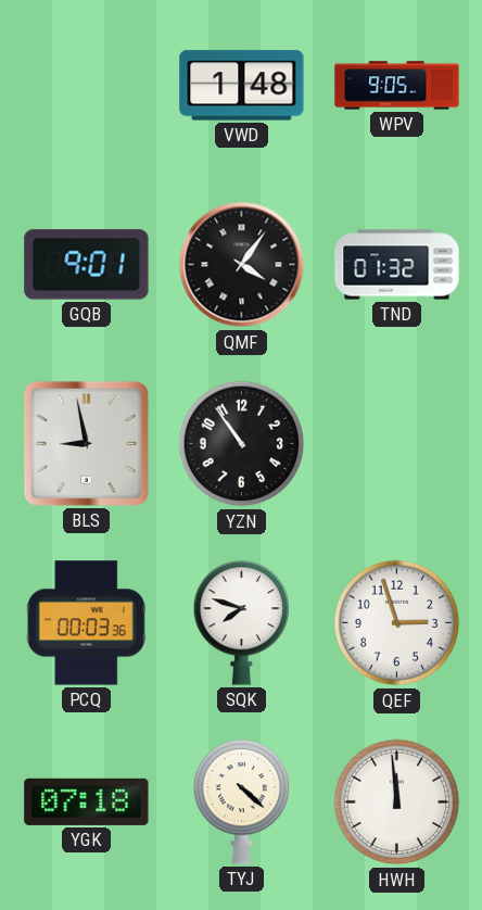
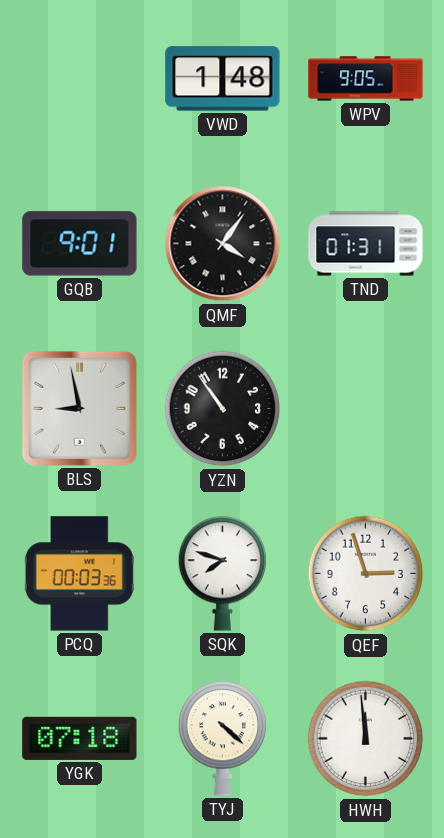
TND: 01:32 -> 01:31
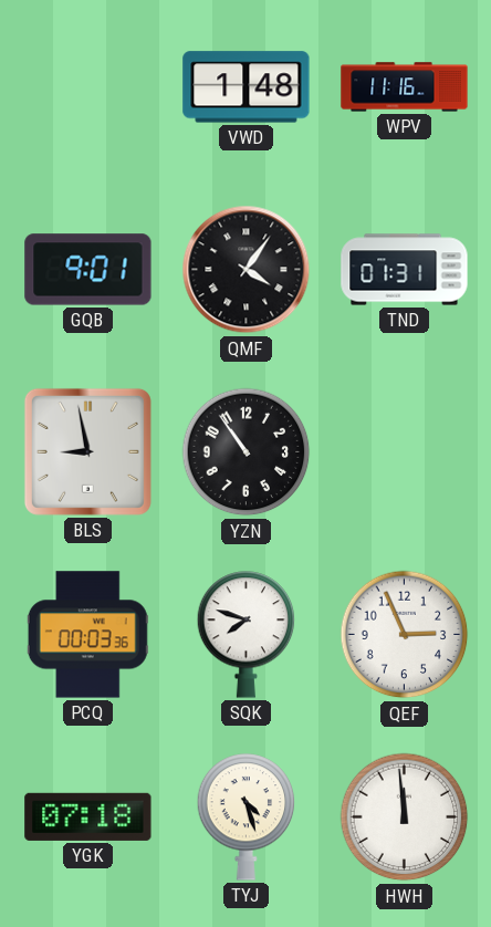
WPV: 9:05 -> 11:16
QEF: 2:57 -> 2:56
TYJ: 4:22 -> 4:27
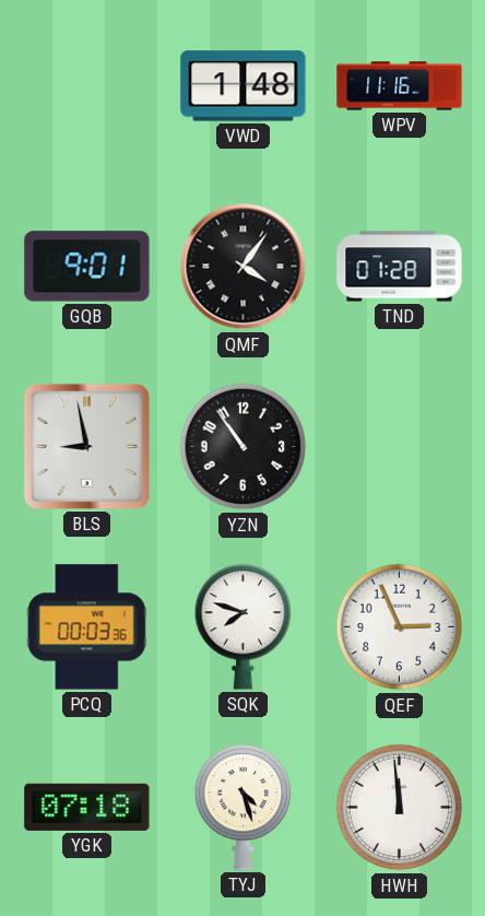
TND: 01:31 -> 01:28
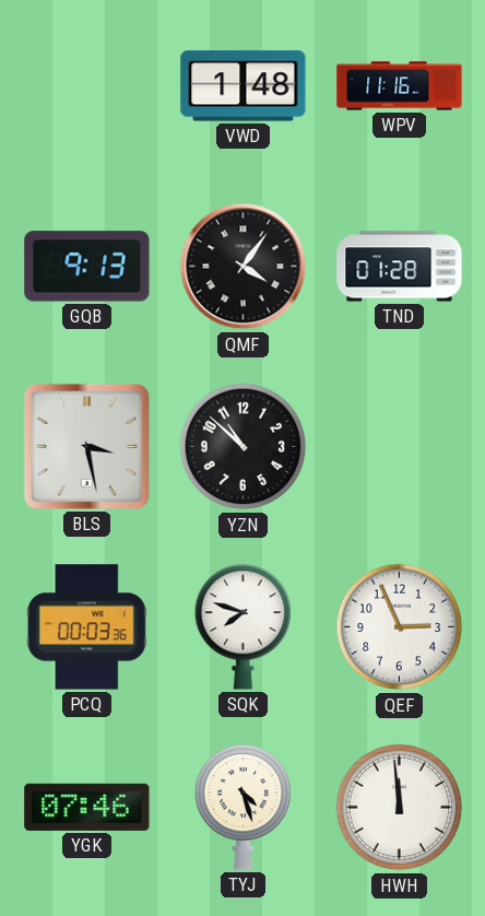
GQB: 9:01 -> 9:13
BLS: 8:58 -> 3:28
YZN: 10:54 -> 10:52
YGK: 07:18 -> 07:46
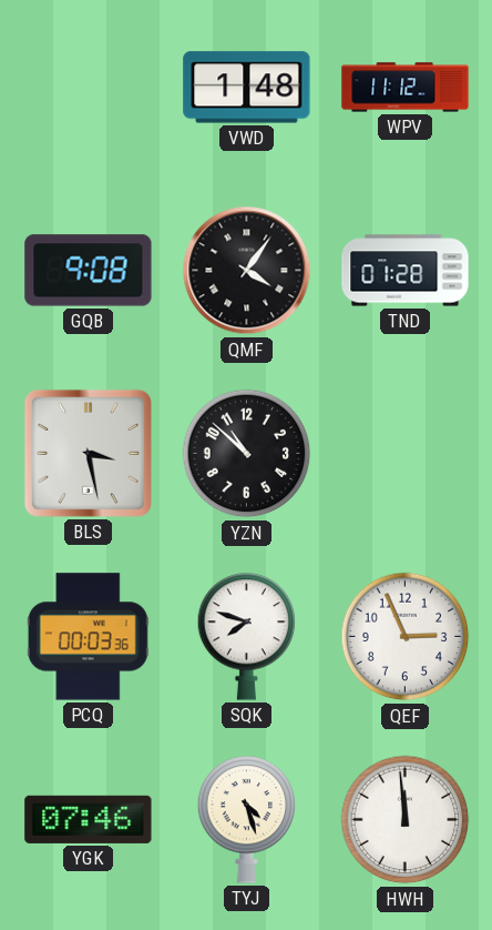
WPV: 11:16 -> 11:12
GQB: 9:13 -> 9:08
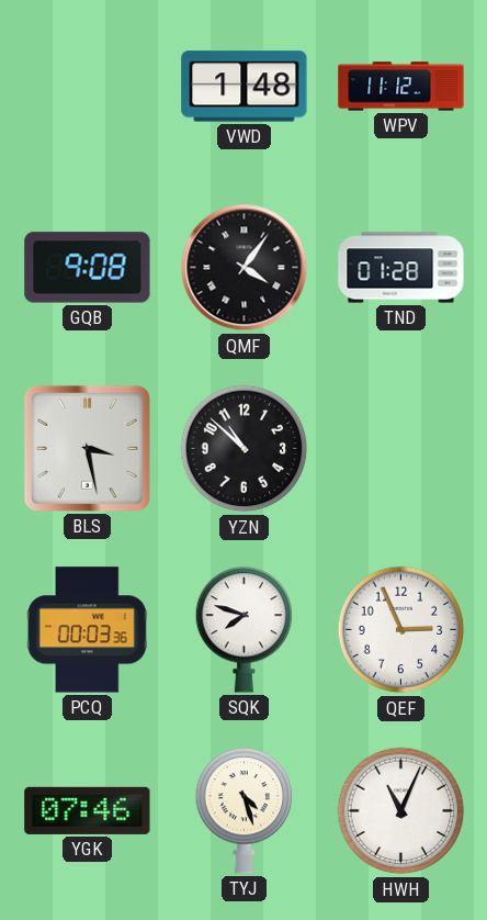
HWH: 11:59 -> 11:04
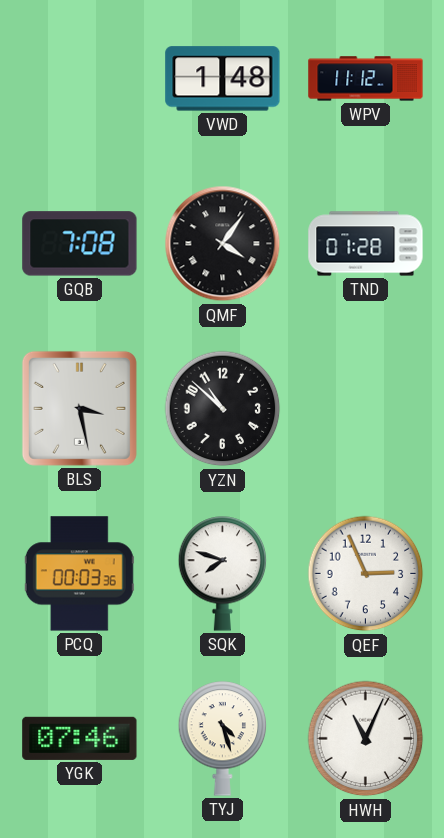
GQB: 9:08 -> 7:08
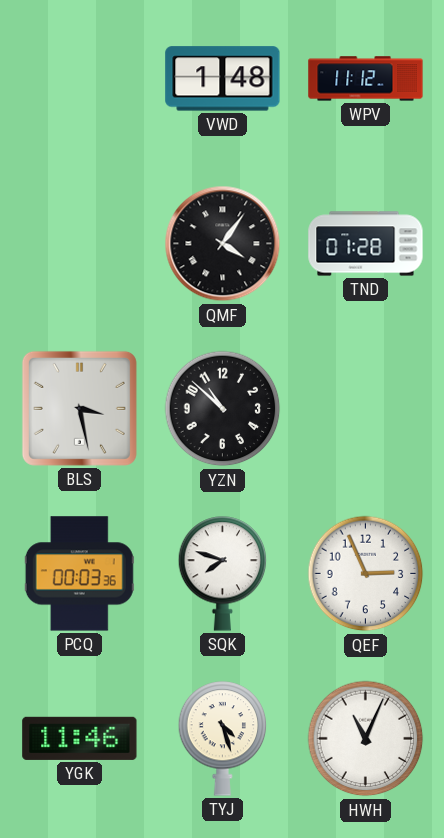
GQB: 7:08 -> none
YGK: 07:46 -> 11:46
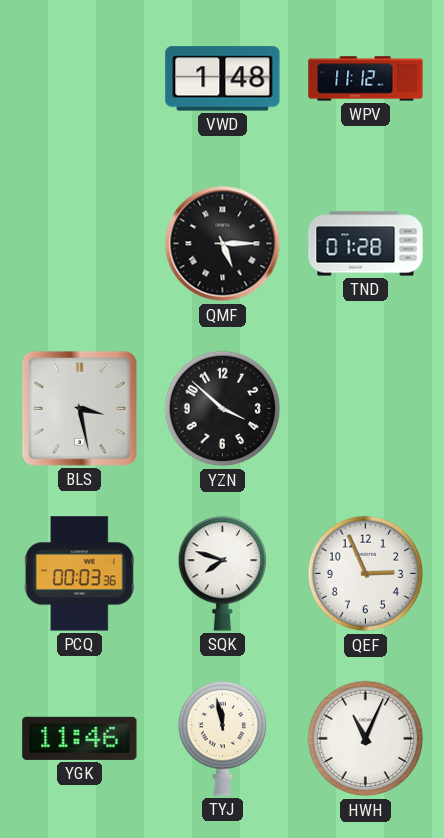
QMF: 4:06 -> 5:15
YZN: 10:52 -> 3:52
TYJ: 4:27 -> 11:58
